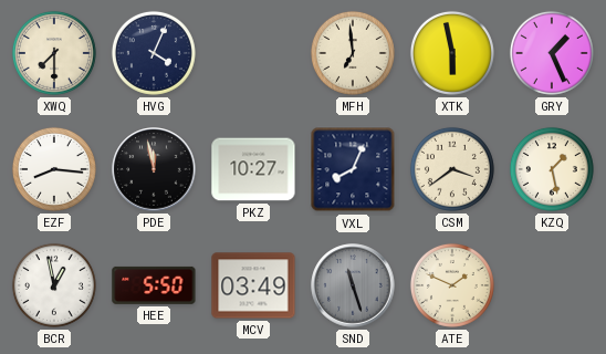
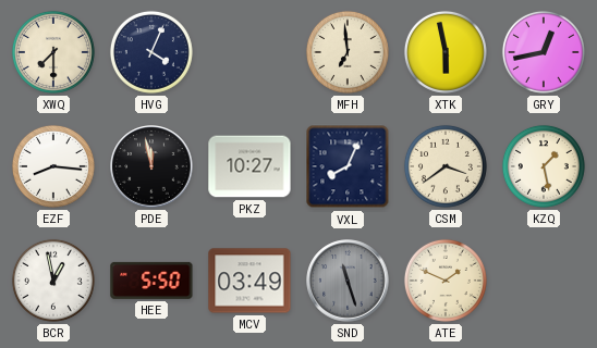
GRY: 1:26 -> 12:43
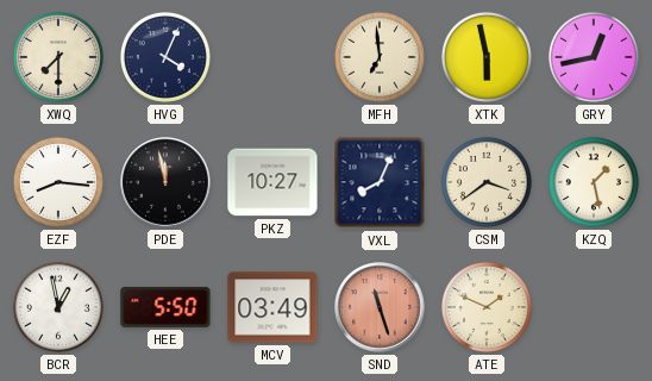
SND dial: grey -> salmon
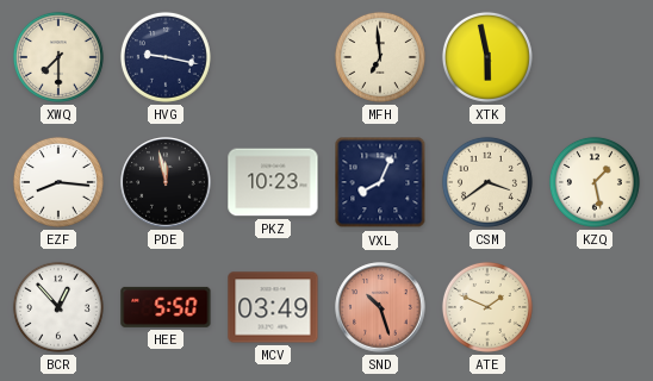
HVG: 4:04 -> 9:17
GRY: 12:43 -> none
PKZ: 10:27 -> 10:23
BCR: 12:58 -> 12:53
SND: 11:27 -> 10:27
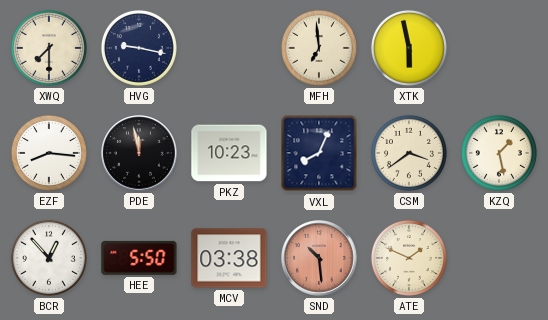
MCV: 03:49 -> 03:38
SND: 10:27 -> 10:29
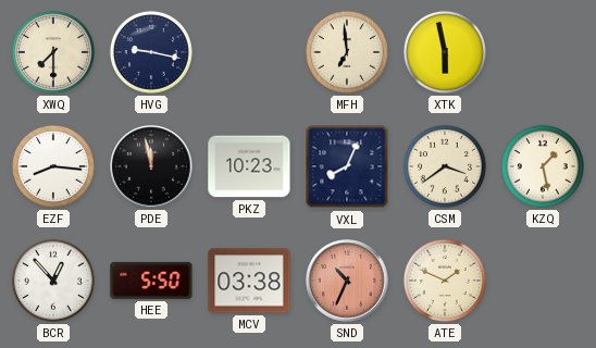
SND: 10:29 -> 10:34
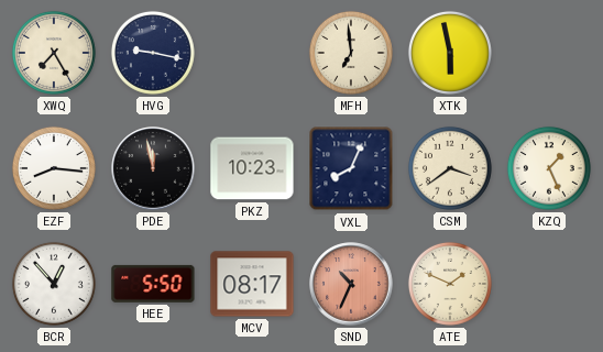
XWQ: 7:30 -> 7:25
KZQ: 1:28 -> 1:26
MCV: 03:38 -> 08:17
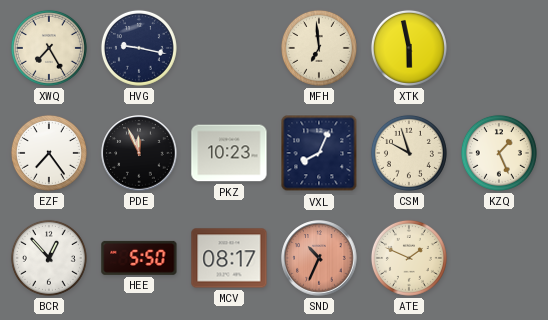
EZF: 8:16 -> 7:24
PDE: 11:58 -> 11:56
CSM: 3:39 -> 9:57
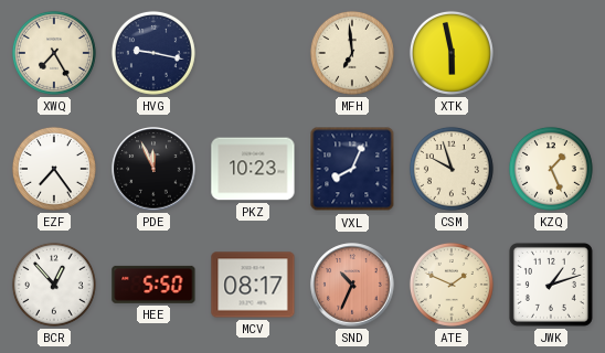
JWK: none -> 1:12
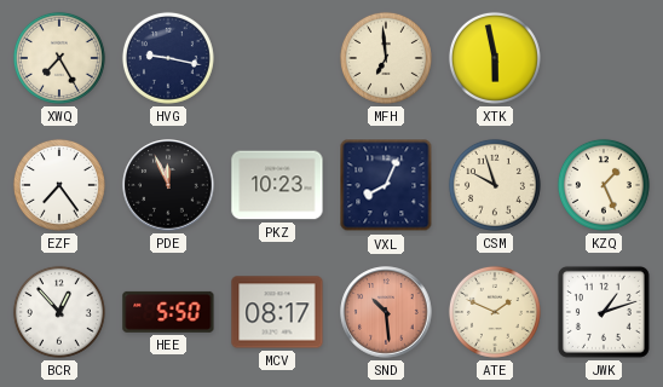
SND: 10:34 -> 10:29
